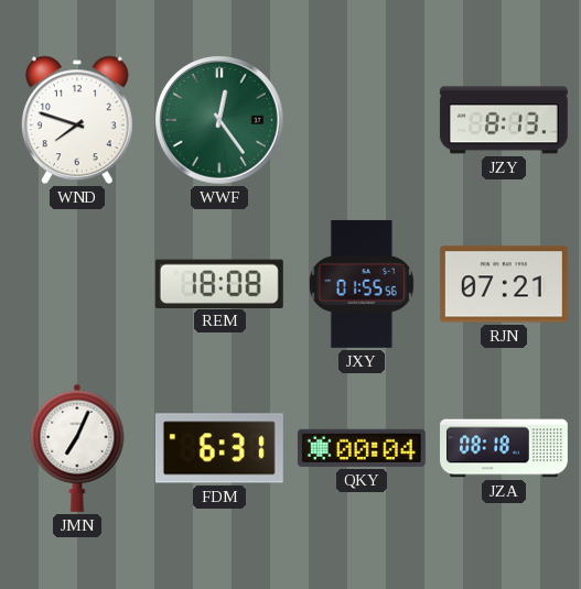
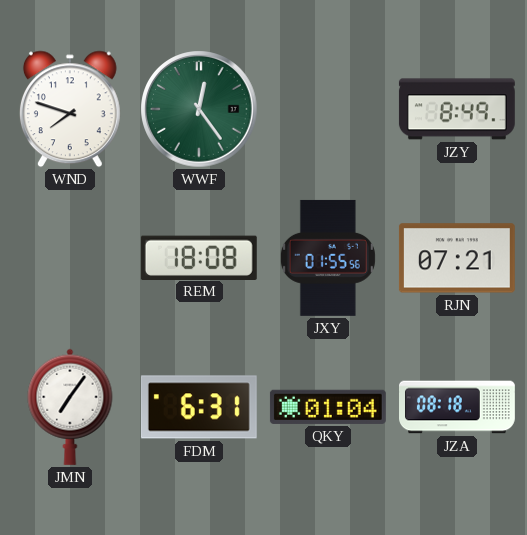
JZY: 8:13 -> 8:49
JMN: 7:04 -> 7:06
QKY: 00:04 -> 01:04
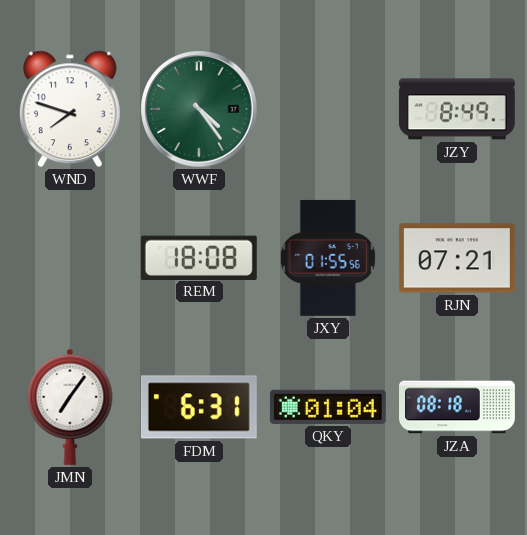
WWF: 12:24 -> 4:24
